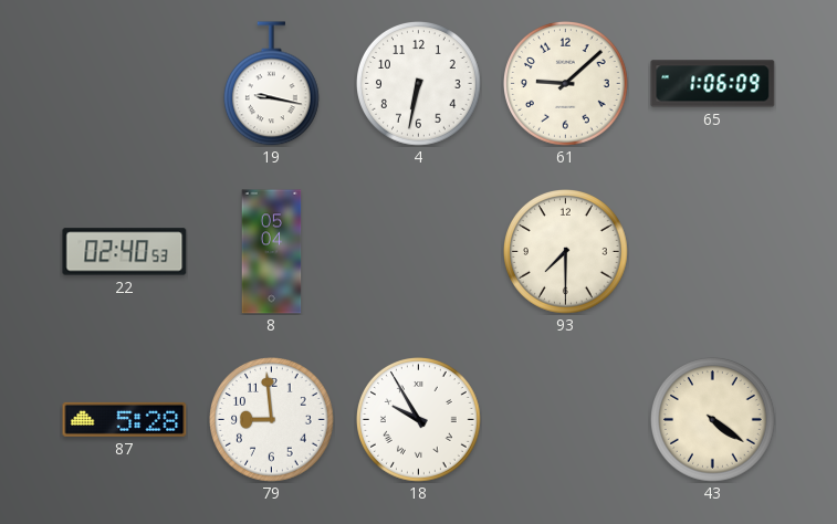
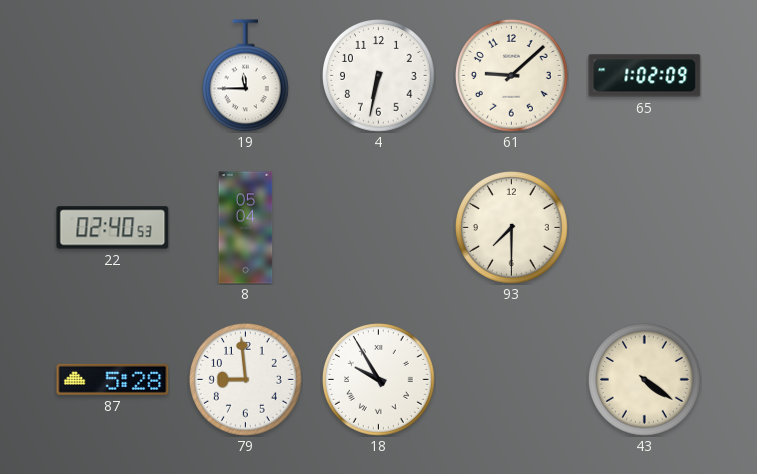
19: 9:17 -> 11:45
65: 1:06 -> 1:02
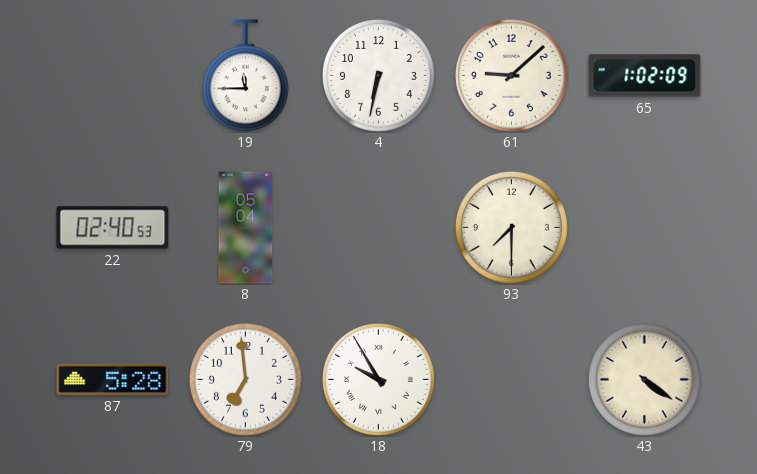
79: 8:59 -> 6:59
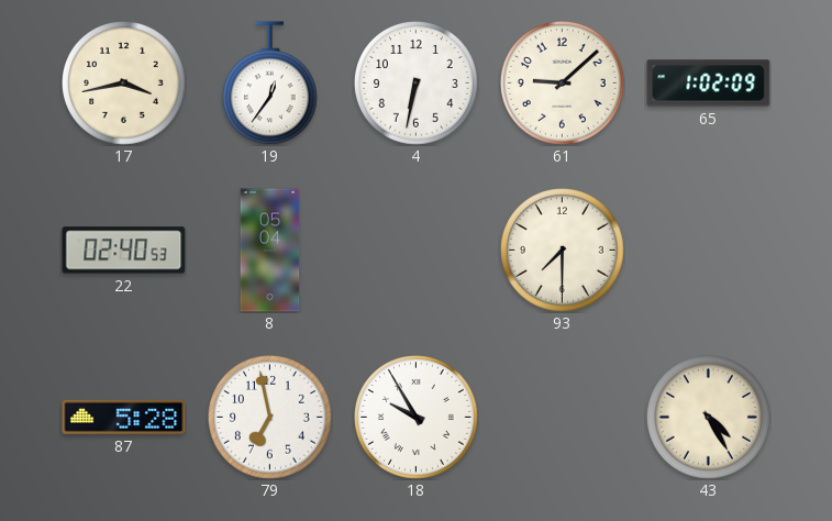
17: none -> 3:43
19: 11:45 -> 12:36
79: 6:59 -> 6:58
43: 4:21 -> 4:25
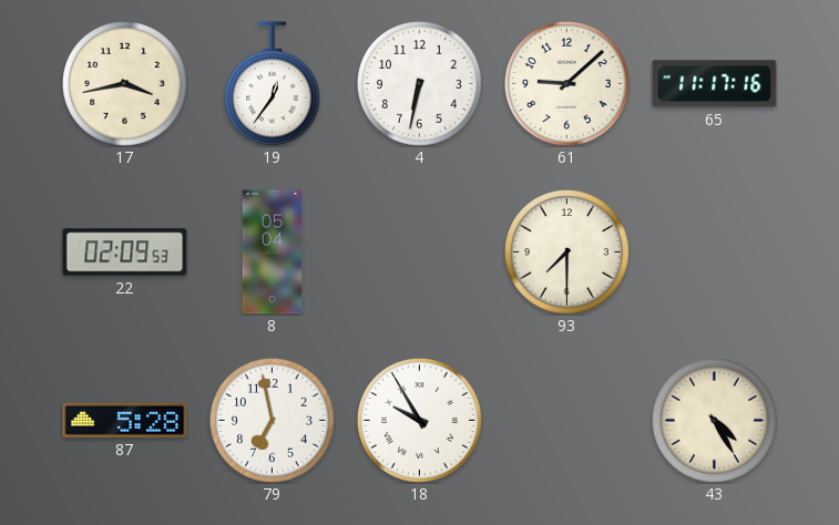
65: 1:02 -> 11:17
22: 02:40 -> 02:09
